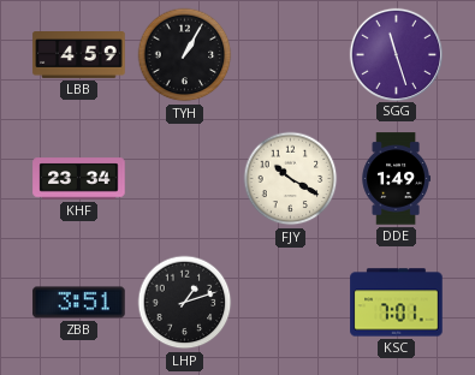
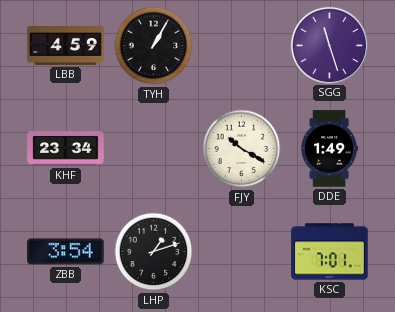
ZBB: 3:51 -> 3:54
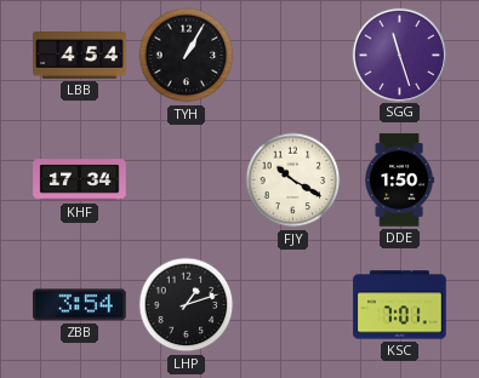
LBB: 4:59 -> 4:54
KHF: 23:34 -> 17:34
DDE: 1:49 -> 1:50
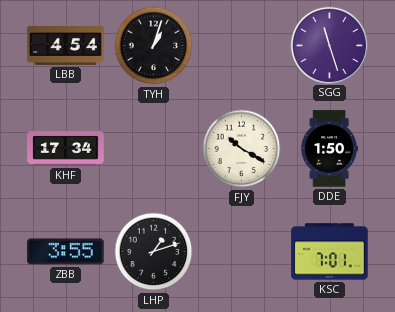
TYH: 1:05 -> 1:03
ZBB: 3:54 -> 3:55
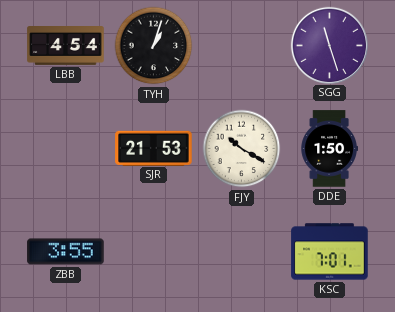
KHF: 17:34 -> none
SJR: none -> 21:53
LHP: 1:12 -> none
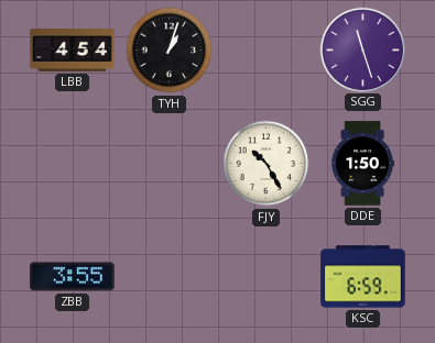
SJR: 21:53 -> none
FJY: 10:20 -> 10:25
KSC: 7:01 -> 6:59
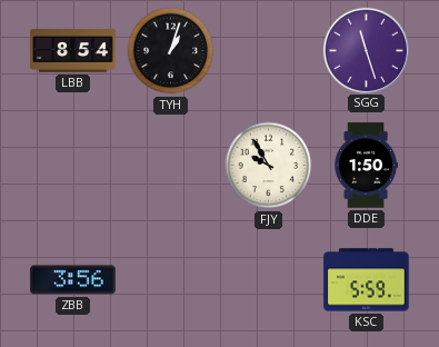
LBB: 4:54 -> 8:54
FJY: 10:25 -> 9:55
ZBB: 3:55 -> 3:56
KSC: 6:59 -> 5:59
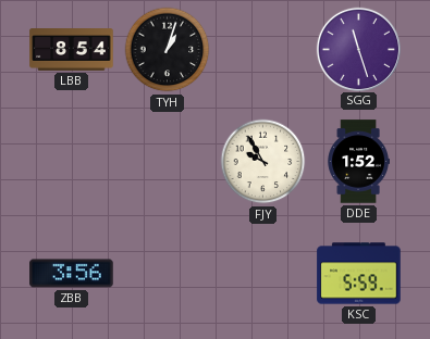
DDE: 1:50 -> 1:52
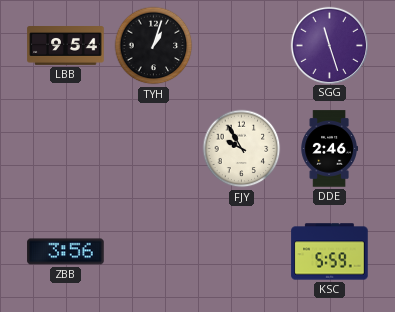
LBB: 8:54 -> 9:54
DDE: 1:52 -> 2:46
